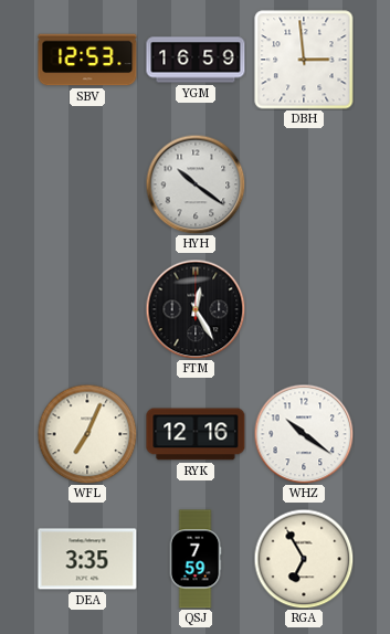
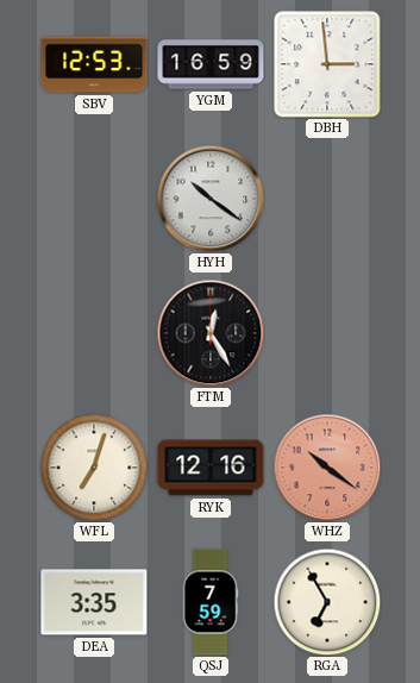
WFL: 7:04 -> 7:03
WHZ dial: white -> salmon
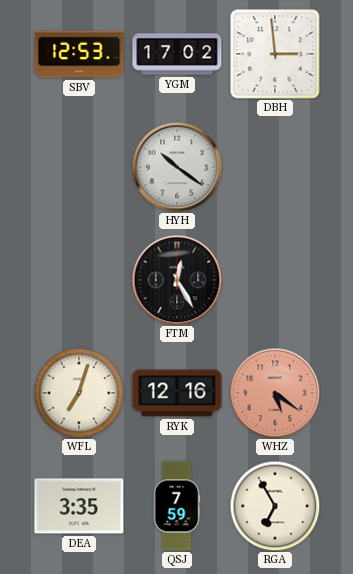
YGM: 16:59 -> 17:02
WHZ: 10:21 -> 5:21
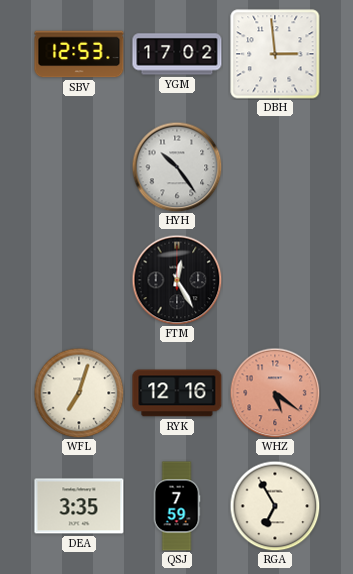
HYH: 10:21 -> 10:24
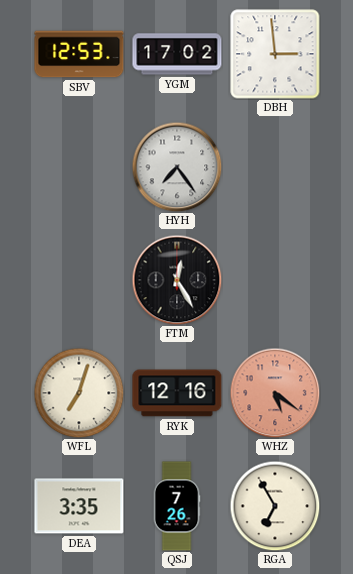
HYH: 10:24 -> 7:24
QSJ: 7:59 -> 7:26
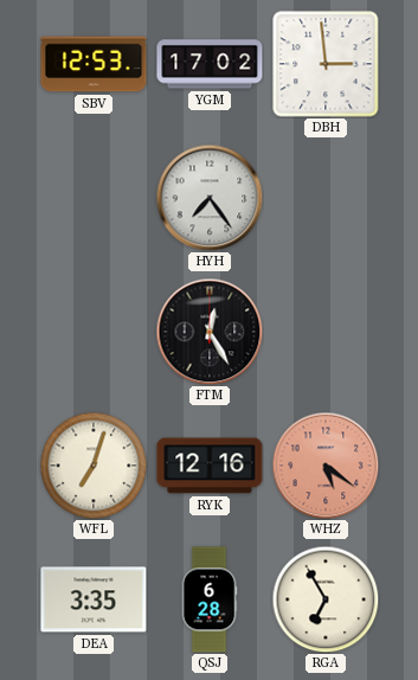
QSJ: 7:26 -> 6:28
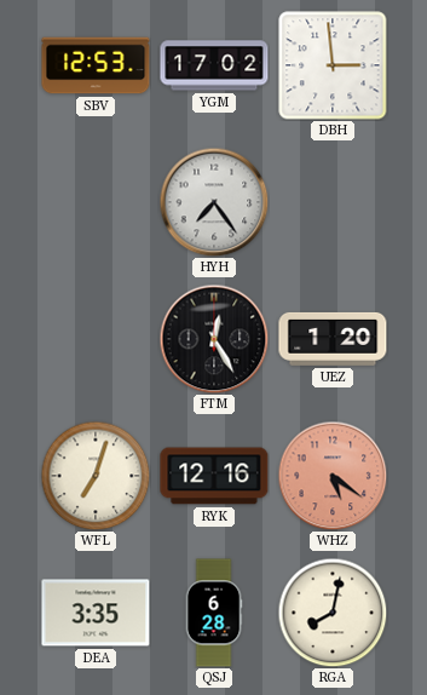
UEZ: none -> 1:20
RGA: 6:55 -> 8:02
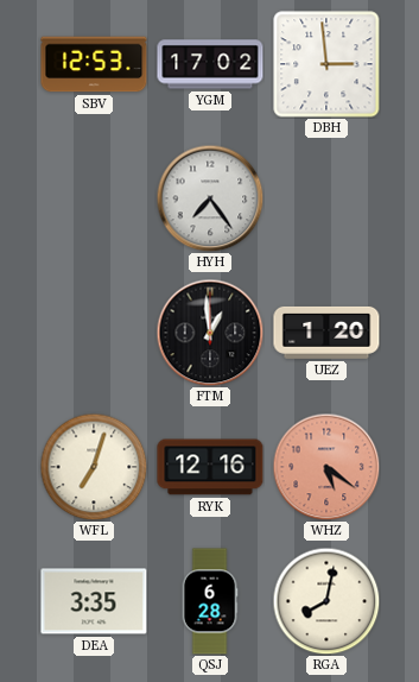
FTM: 12:25 -> 12:59
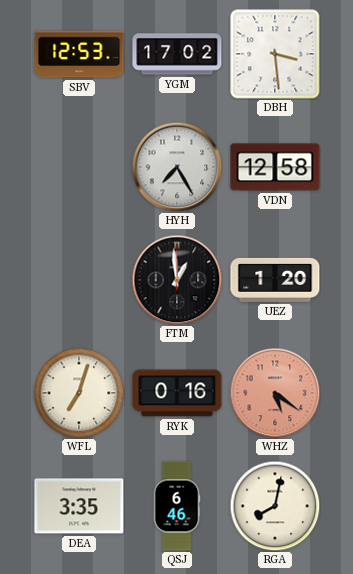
DBH: 2:59 -> 3:29
HYH: 7:24 -> 7:25
VDN: none -> 12:58
RYK: 12:16 -> 0:16
QSJ: 6:28 -> 6:46
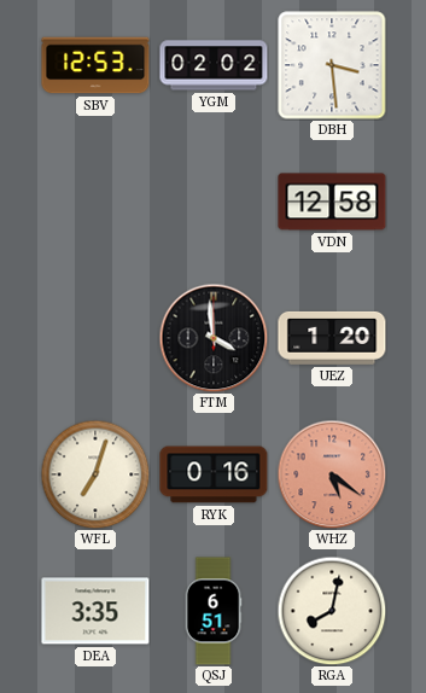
YGM: 17:02 -> 02:02
HYH: 7:25 -> none
FTM: 12:59 -> 3:59
QSJ: 6:46 -> 6:51
